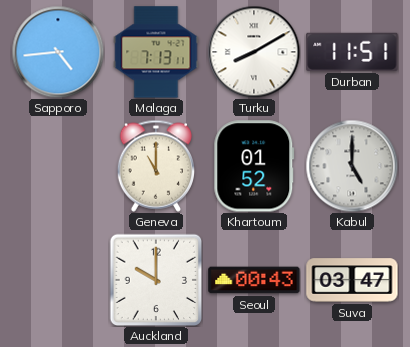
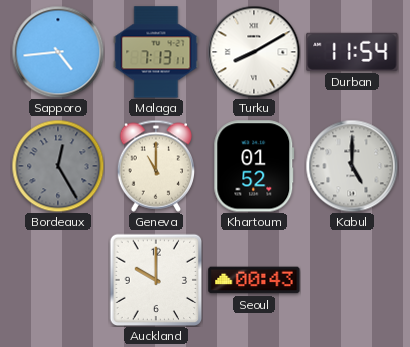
Durban: 11:51 -> 11:54
Bordeaux: none -> 12:25
Suva: 03:47 -> none
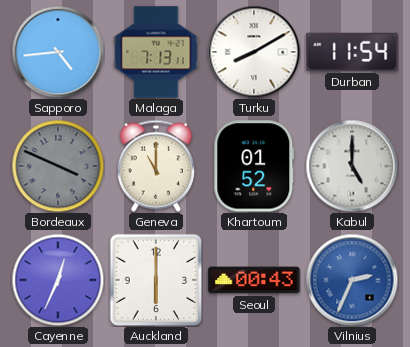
Bordeaux: 12:25 -> 3:49
Cayenne: none -> 12:34
Auckland: 10:00 -> 6:00
Vilnius: none -> 2:34
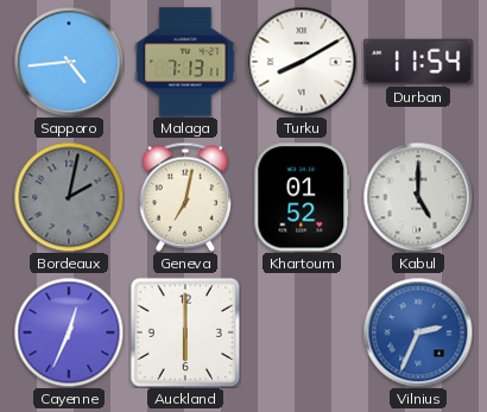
Bordeaux: 3:49 -> 2:02
Geneva: 11:00 -> 7:02
Seoul: 00:43 -> none
